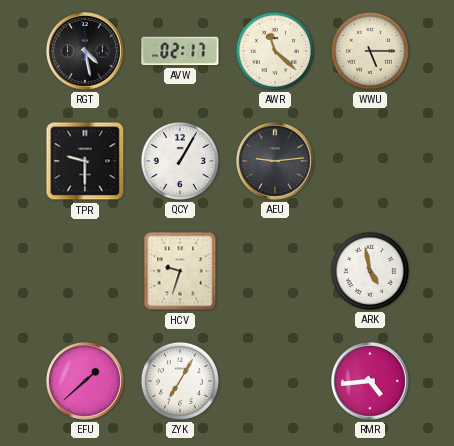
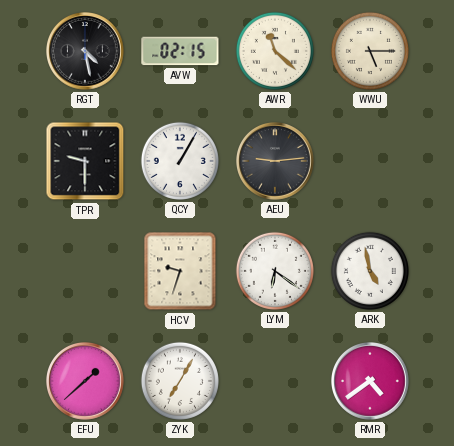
AVW: 02:17 -> 02:15
LYM: none -> 6:21
RMR: 4:44 -> 4:39
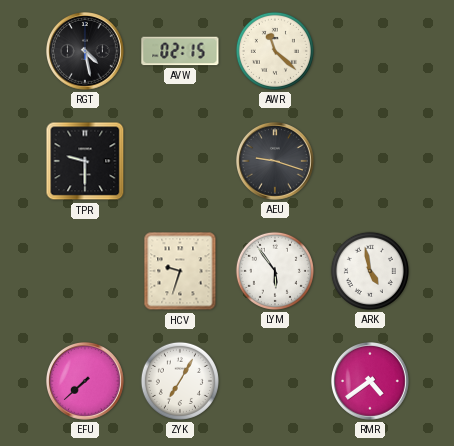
WWU: 5:15 -> none
QCY: 1:05 -> none
AEU: 9:14 -> 9:18
LYM: 6:21 -> 5:54
EFU: 1:38 -> 7:38
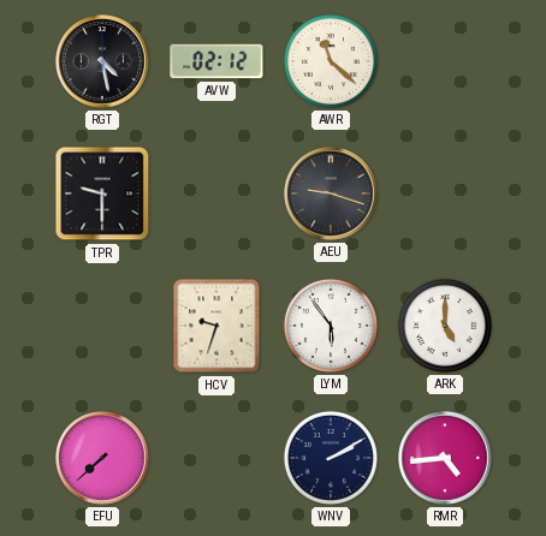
AVW: 02:15 -> 02:12
ARK: 4:58 -> 5:00
ZYK: 7:05 -> none
WNV: none -> 2:10
RMR: 4:39 -> 4:44
